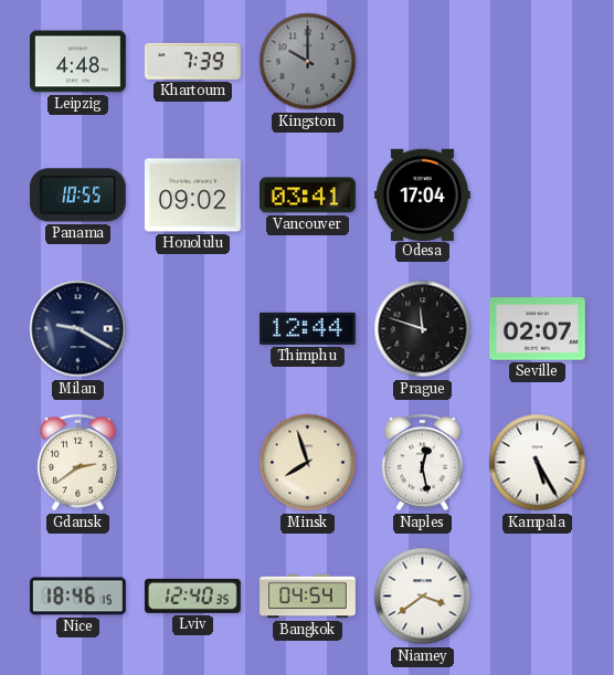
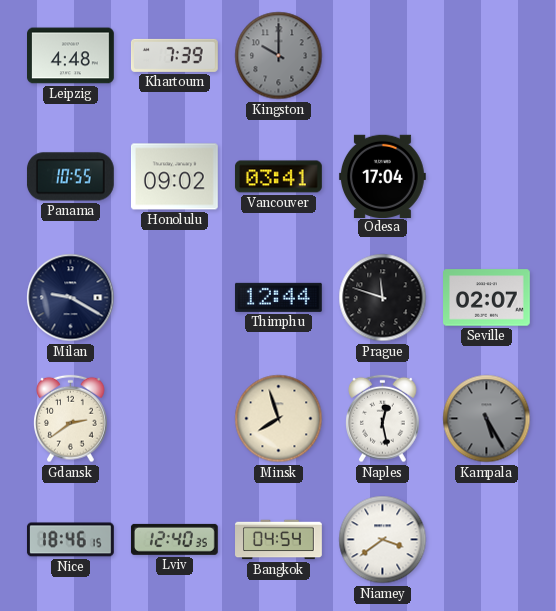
Kampala dial: white -> grey
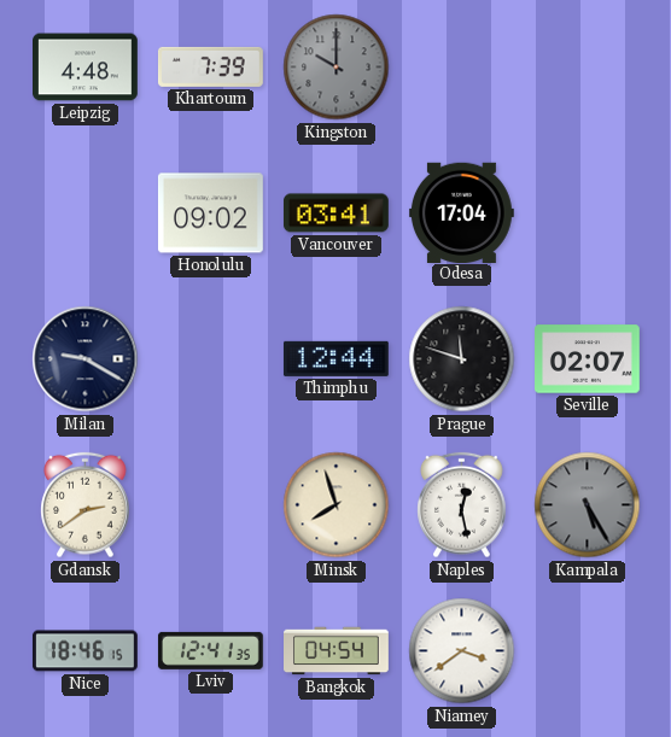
Panama: 10:55 -> none
Lviv: 12:40 -> 12:41
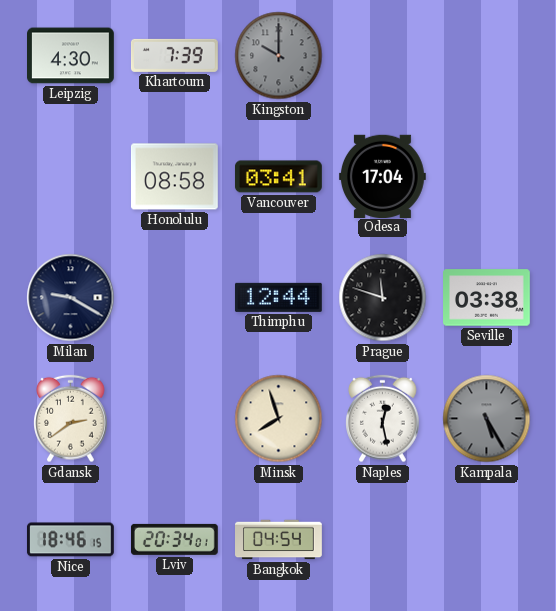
Leipzig: 4:48 -> 4:30
Honolulu: 09:02 -> 08:58
Seville: 02:07 -> 03:38
Lviv: 12:41 -> 20:34
Niamey: 3:39 -> none
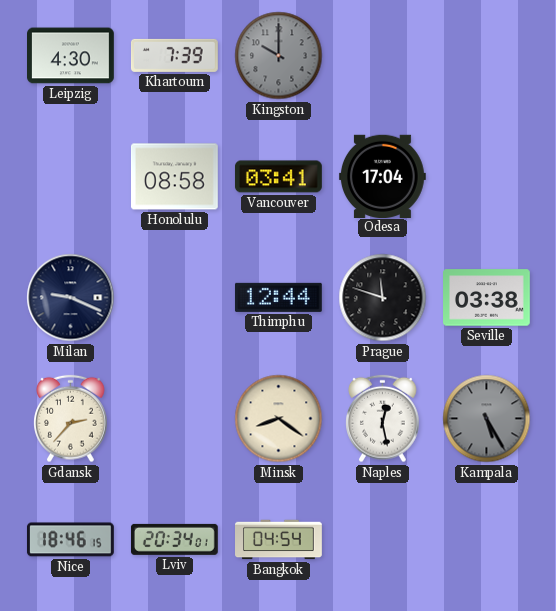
Milan: 9:20 -> 9:19
Gdansk: 2:39 -> 2:37
Minsk: 7:57 -> 8:21
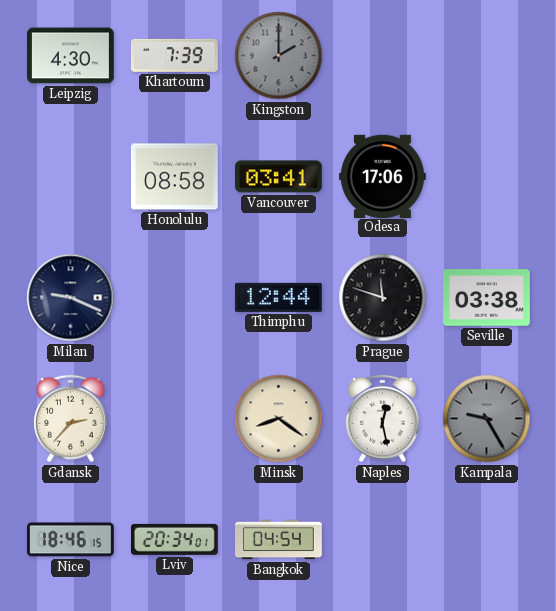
Kingston: 10:00 -> 2:00
Odesa: 17:04 -> 17:06
Kampala: 5:25 -> 9:25
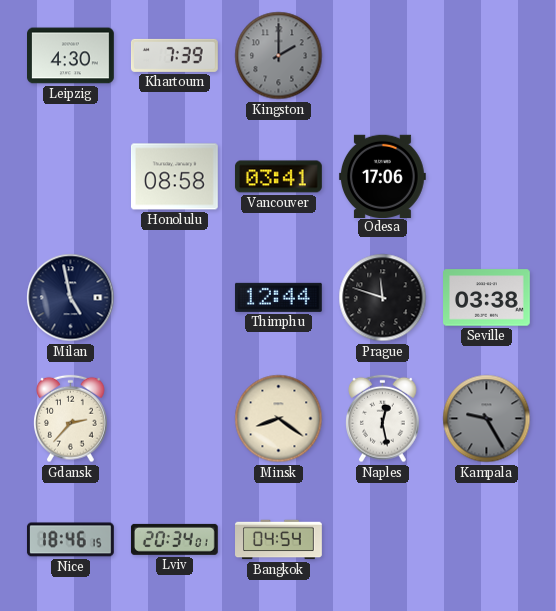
Milan: 9:19 -> 4:58
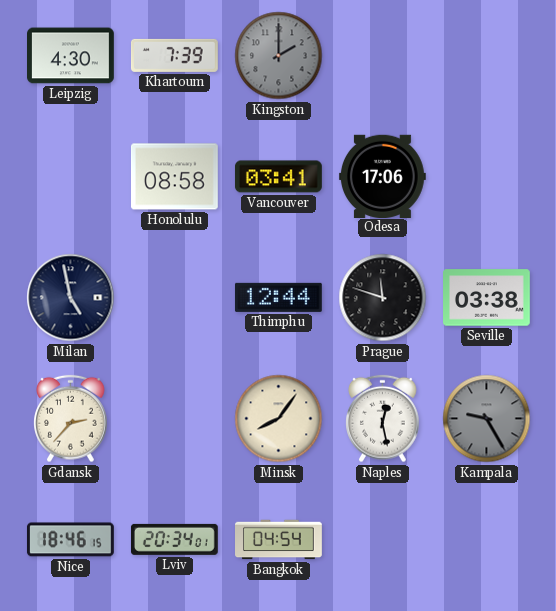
Minsk: 8:21 -> 8:06
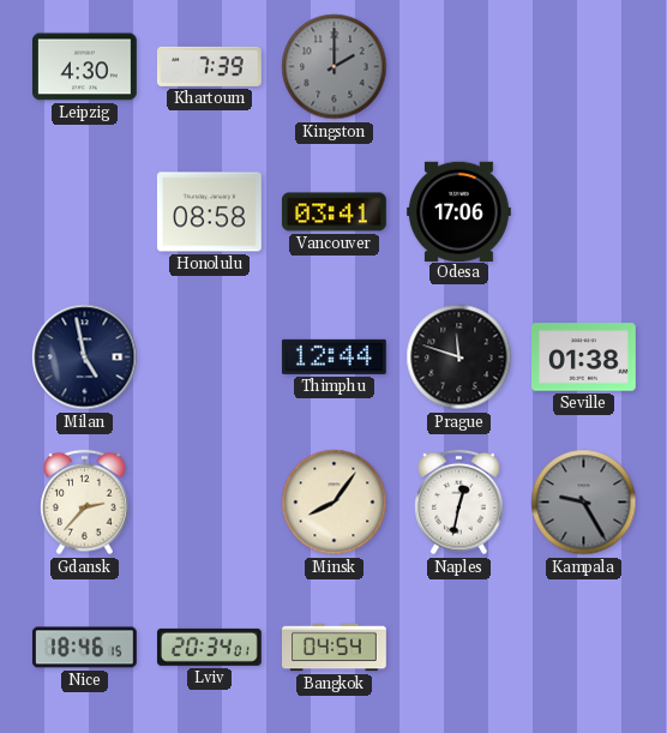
Seville: 03:38 -> 01:38
Naples: 12:28 -> 12:32
